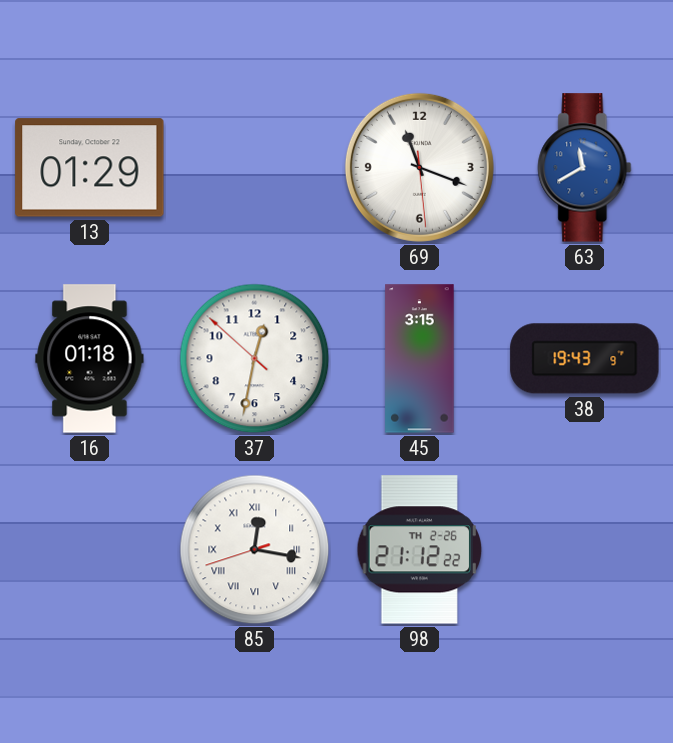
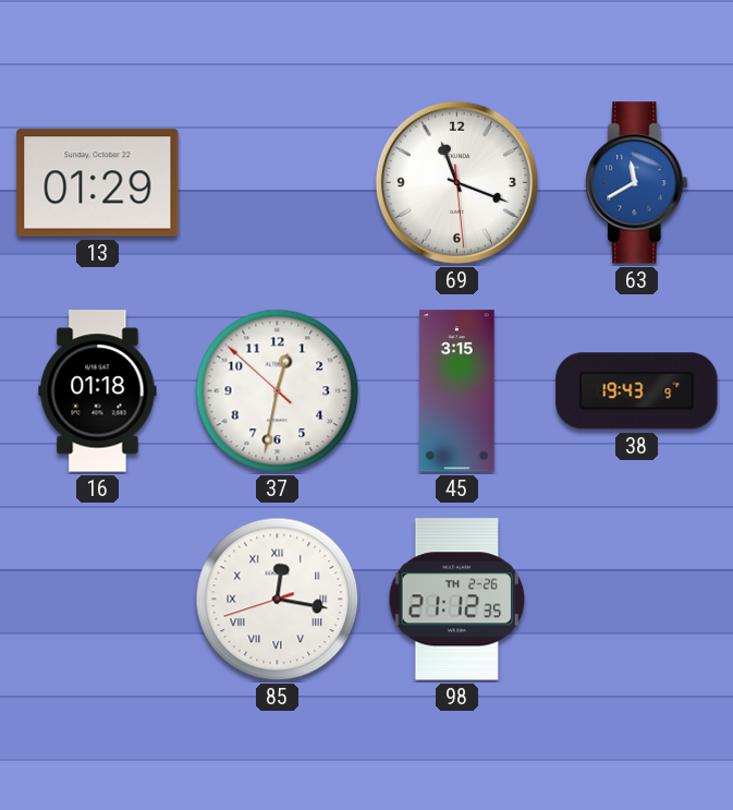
98: 21:12:22 -> 21:12:35
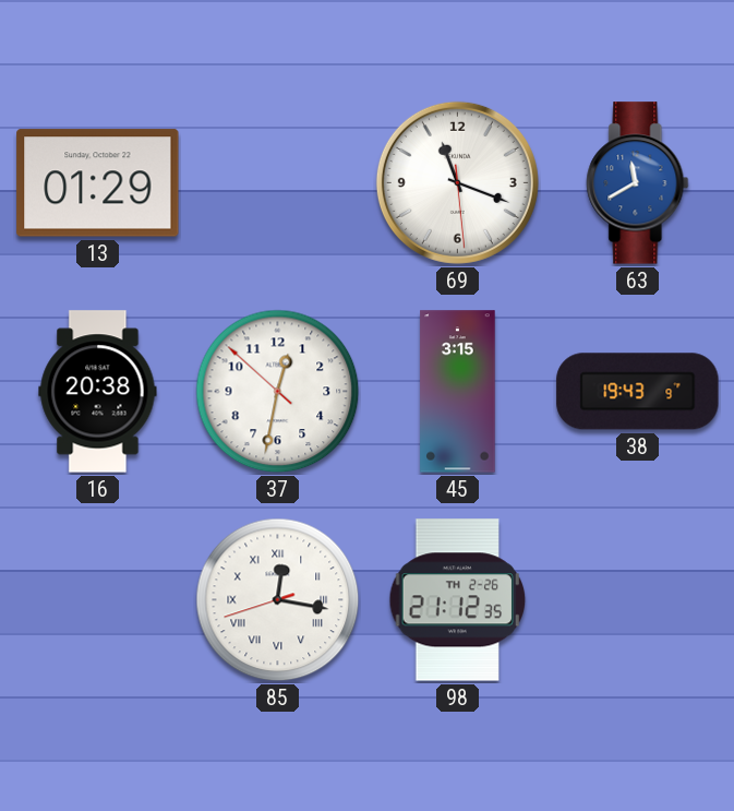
16: 01:18 -> 20:38
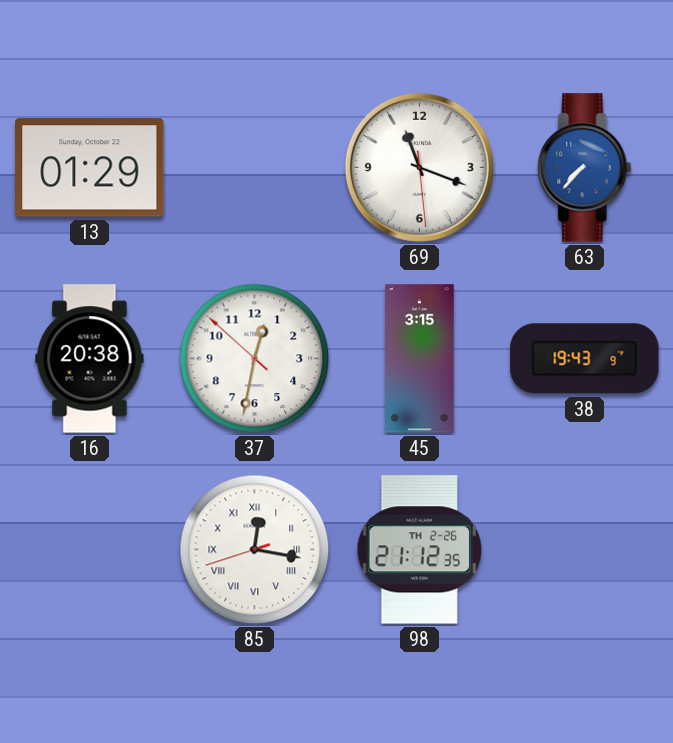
63: 11:40 -> 7:37
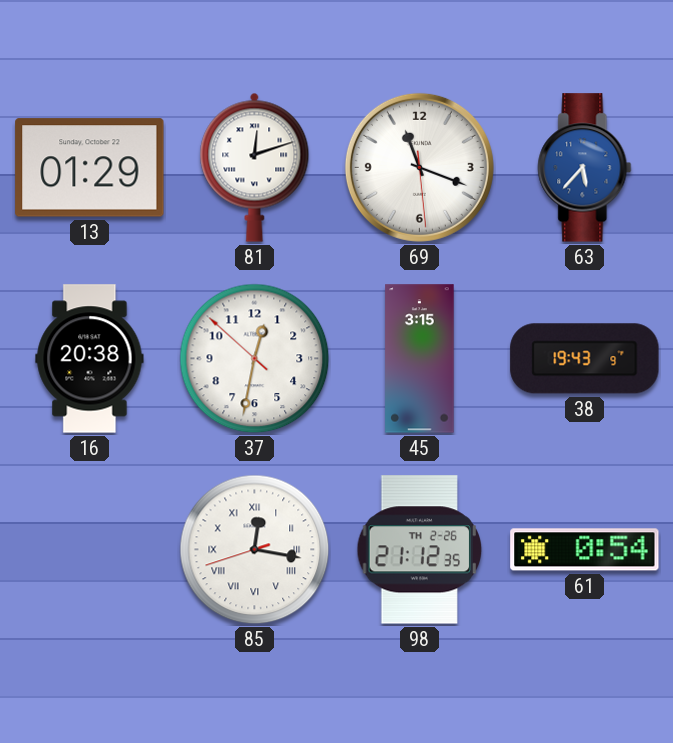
81: none -> 12:12
63: 7:37 -> 5:37
61: none -> 0:54
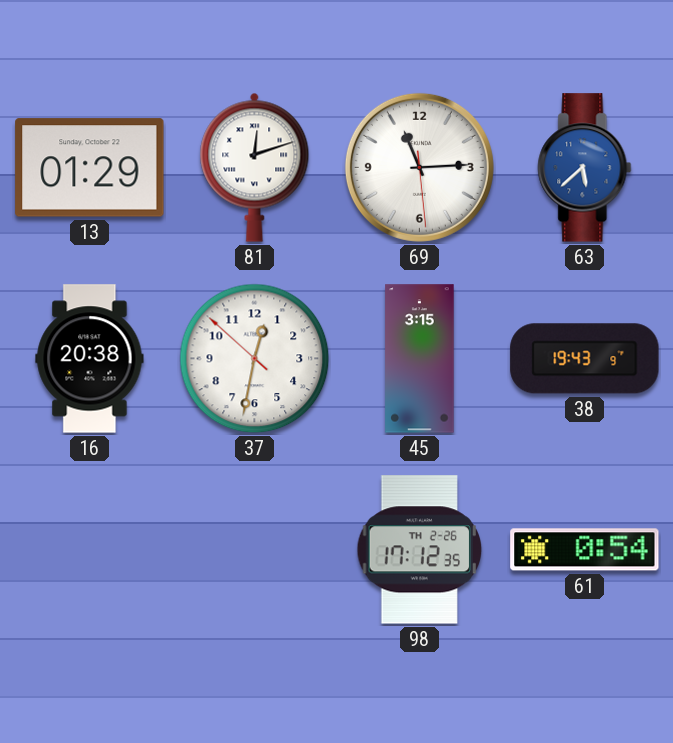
69: 11:18 -> 11:14
63: 5:37 -> 5:38
85: 12:16 -> none
98: 21:12 -> 17:12
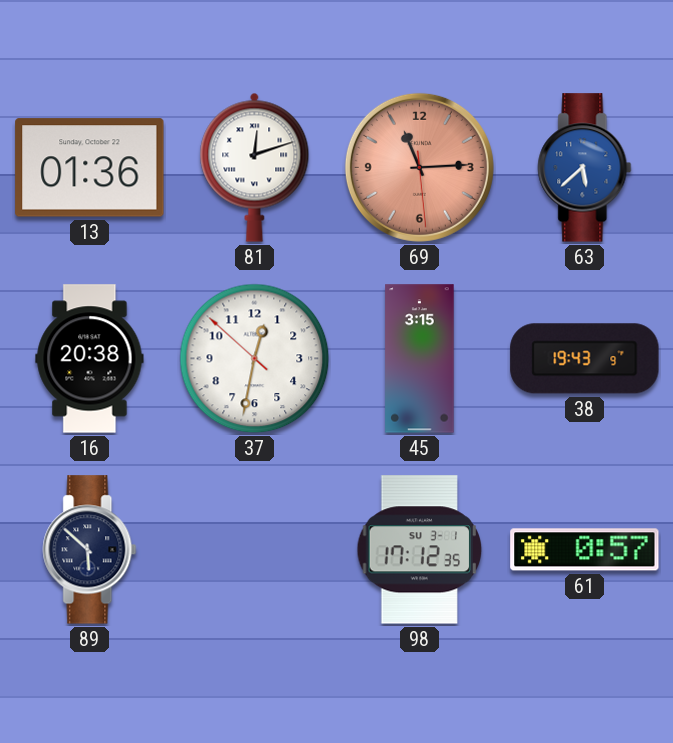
13: 01:29 -> 01:36
69 dial: white -> salmon
89: none -> 5:52
98 date: TH 2-26 -> SU 3-1
61: 0:54 -> 0:57
